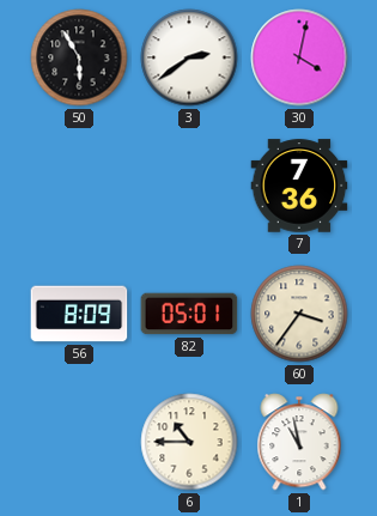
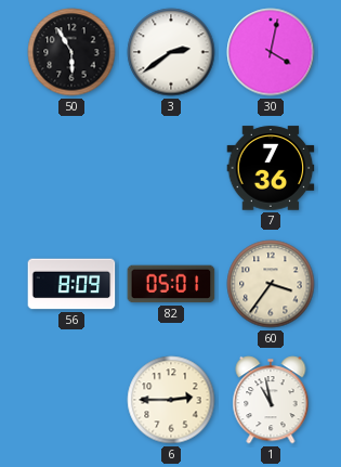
6: 10:45 -> 2:45
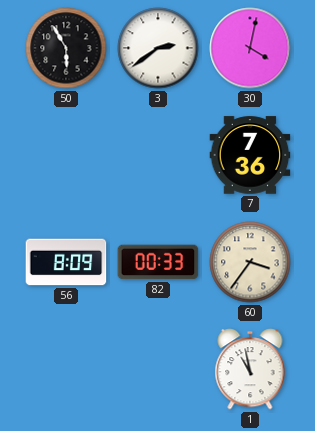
82: 05:01 -> 00:33
6: 2:45 -> none
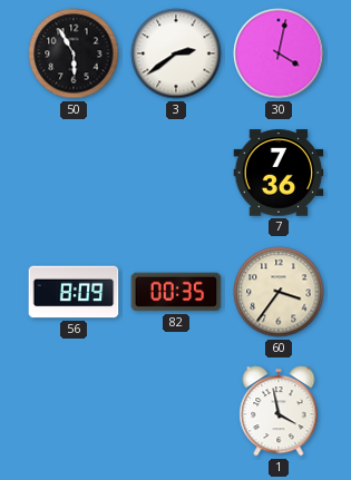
82: 00:33 -> 00:35
1: 10:58 -> 3:58
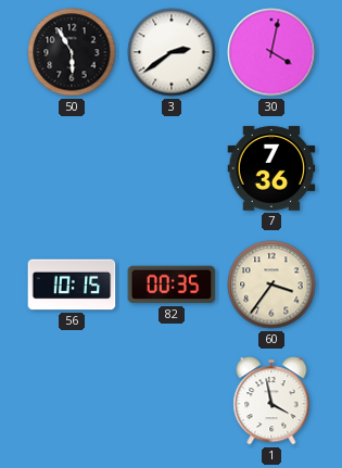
56: 8:09 -> 10:15
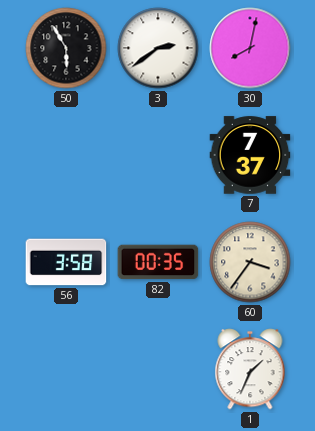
30: 4:02 -> 8:02
7: 7:36 -> 7:37
56: 10:15 -> 3:58
1: 3:58 -> 1:34
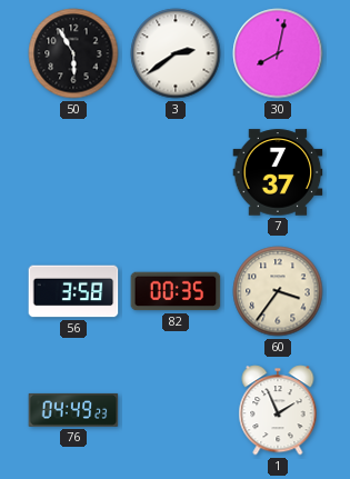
76: none -> 04:49
1: 1:34 -> 1:56
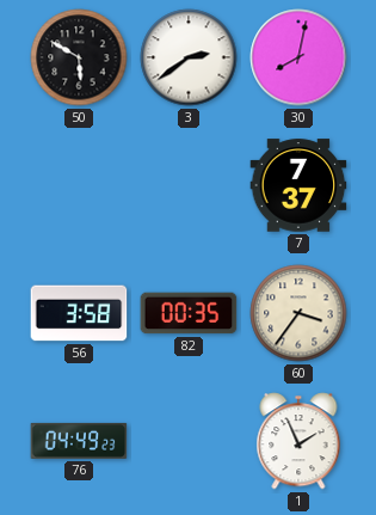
50: 5:55 -> 5:50
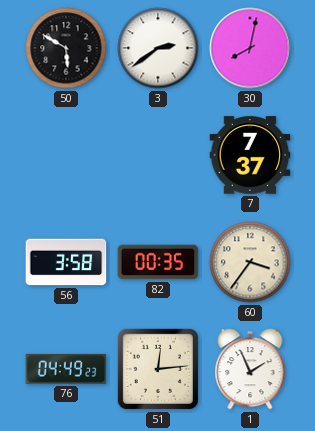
51: none -> 12:14
